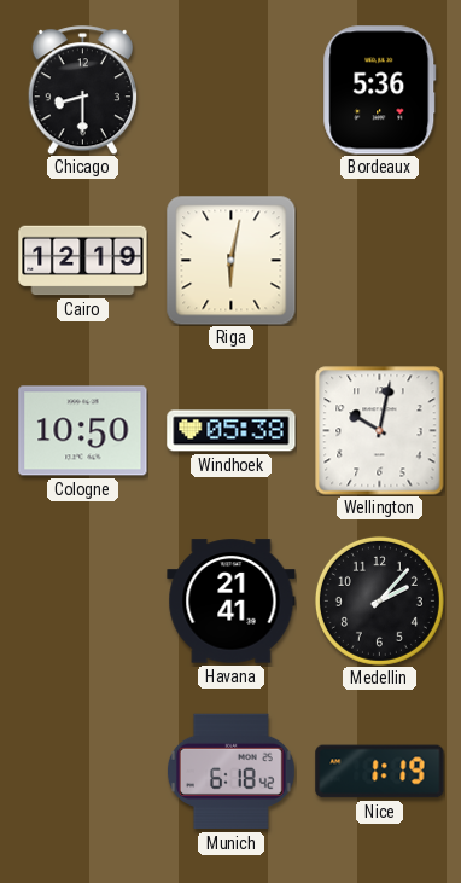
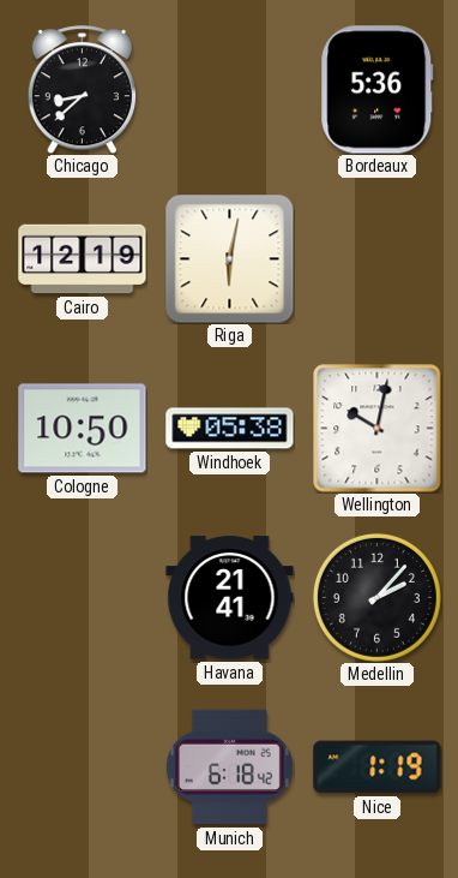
Chicago: 8:30 -> 8:38
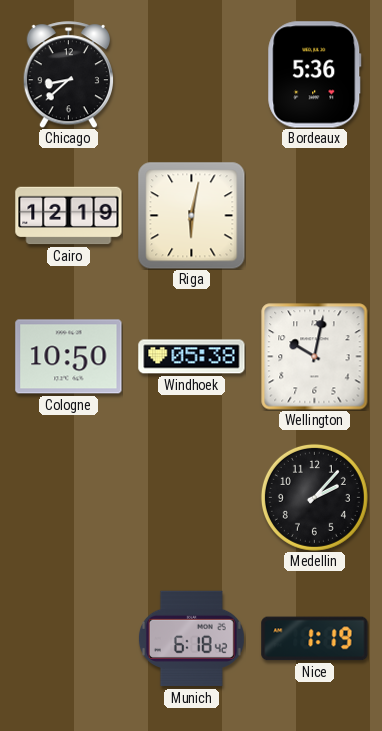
Havana: 21:41 -> none
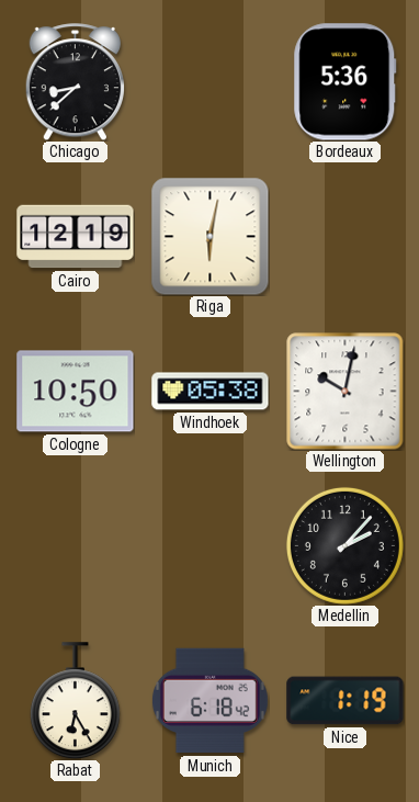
Rabat: none -> 6:25
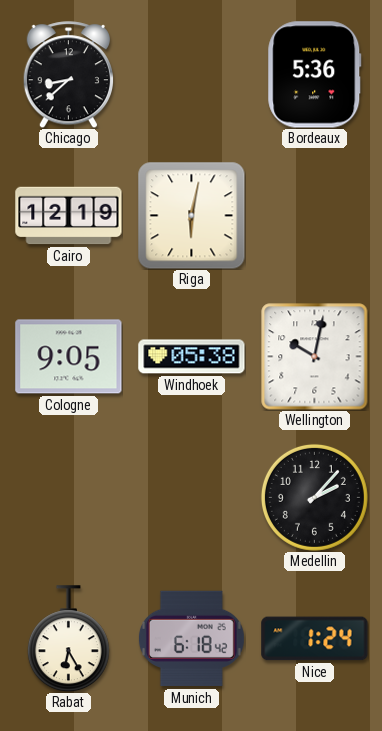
Cologne: 10:50 -> 9:05
Nice: 1:19 -> 1:24
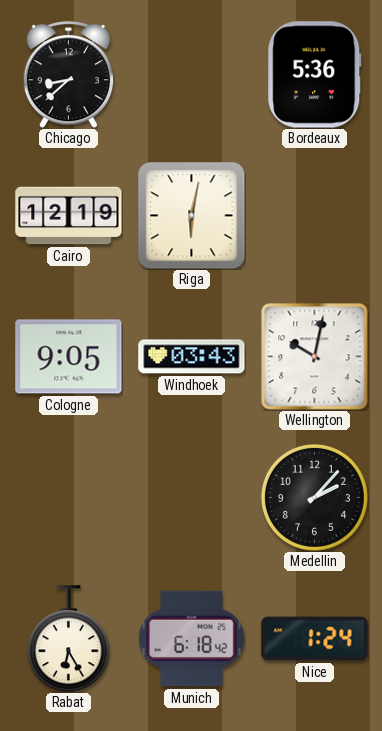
Windhoek: 05:38 -> 03:43
